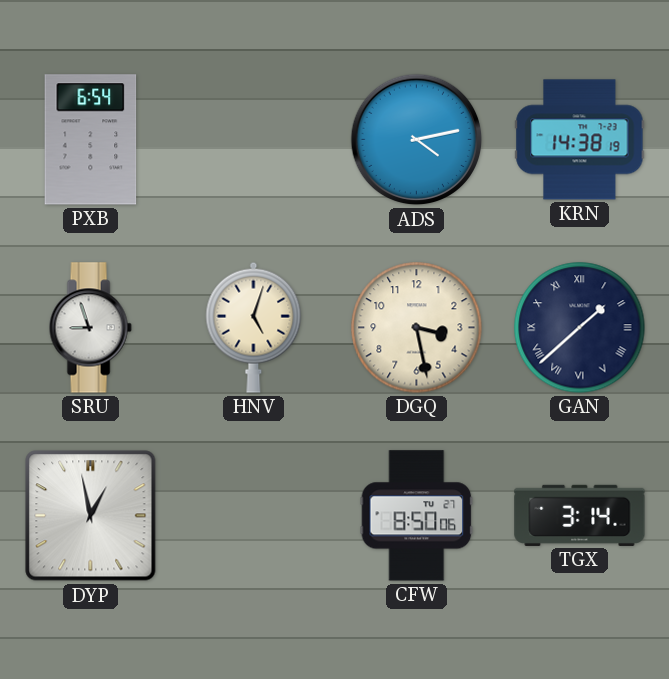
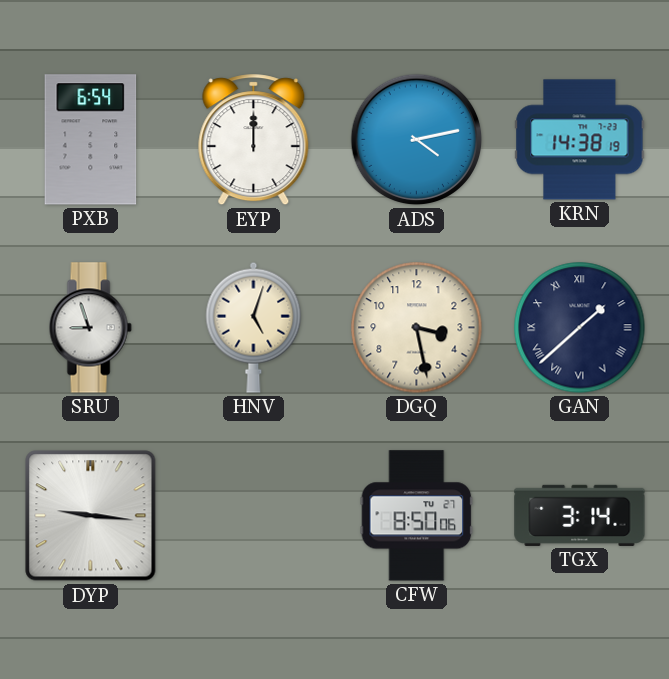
EYP: none -> 12:00
DYP: 12:58 -> 9:16
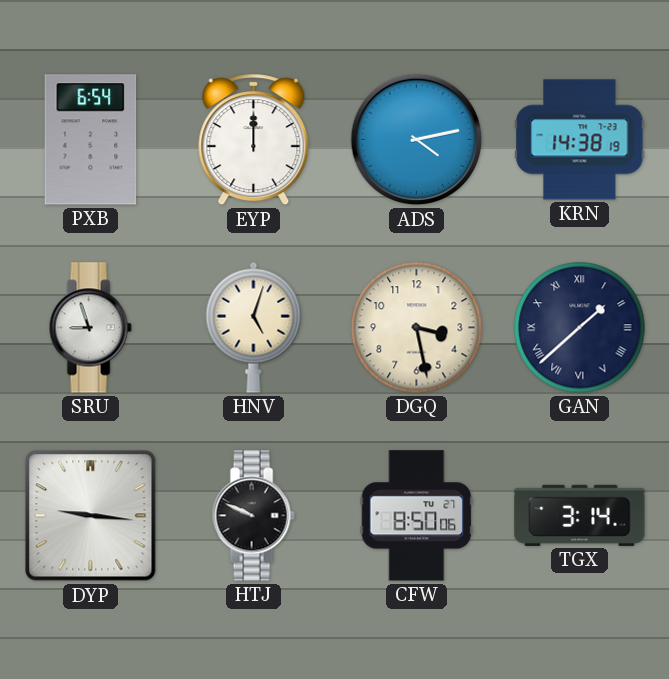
HTJ: none -> 9:49
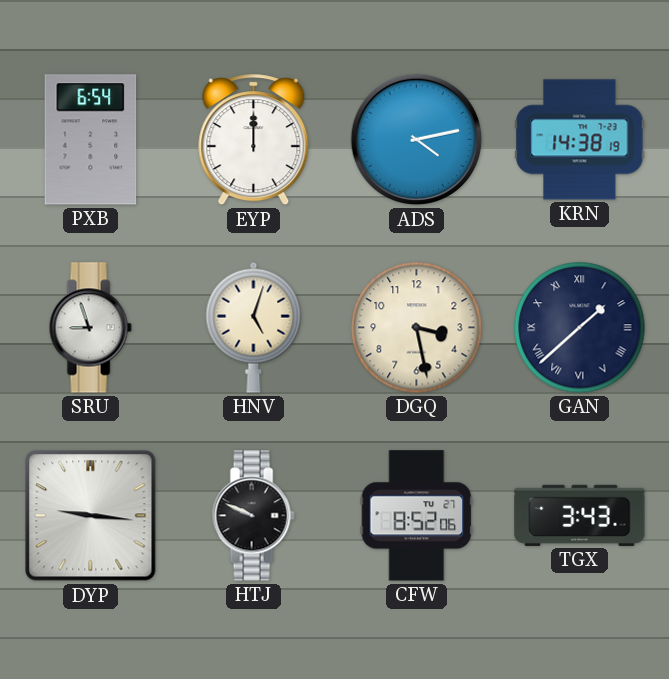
CFW: 8:50 -> 8:52
TGX: 3:14 -> 3:43
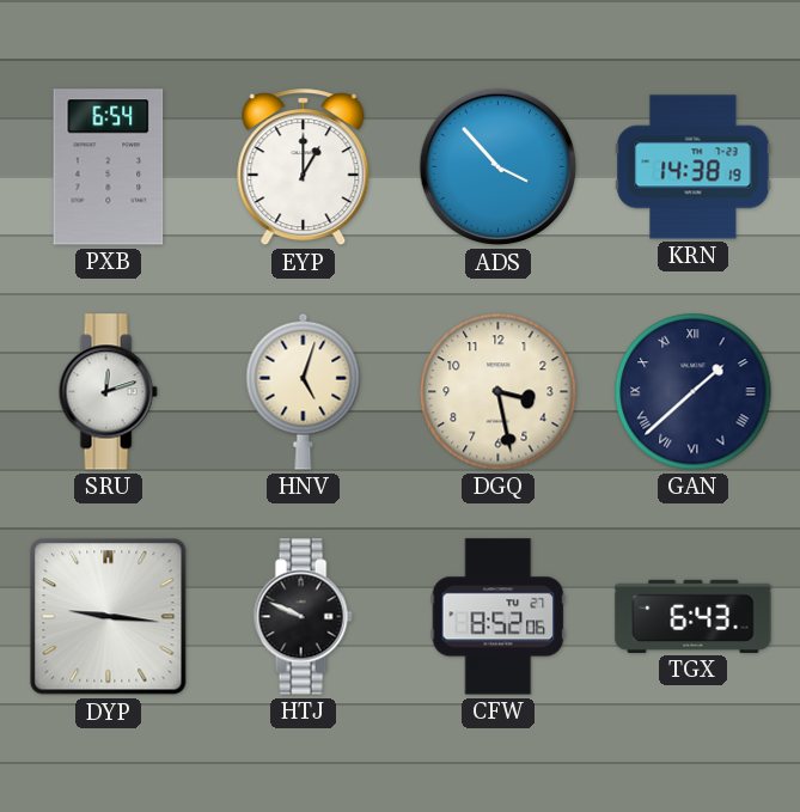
EYP: 12:00 -> 1:00
ADS: 4:13 -> 3:53
SRU: 8:57 -> 12:12
TGX: 3:43 -> 6:43
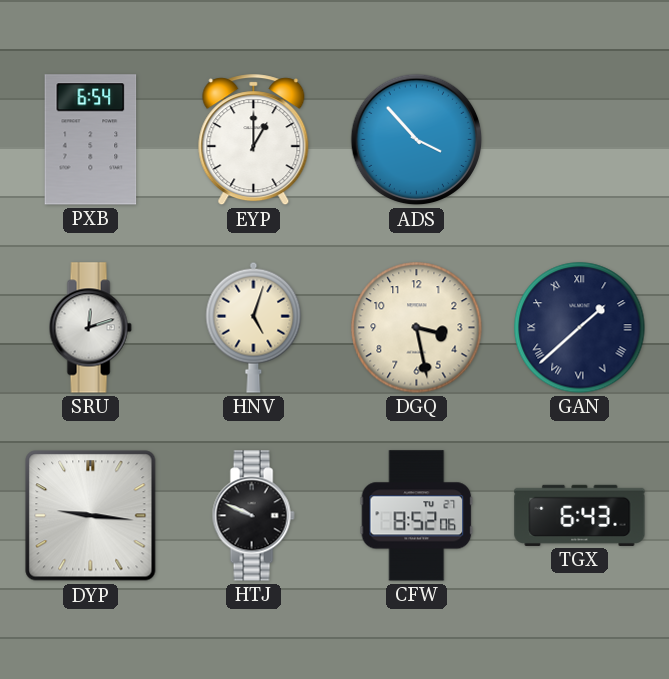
KRN: 14:38 -> none
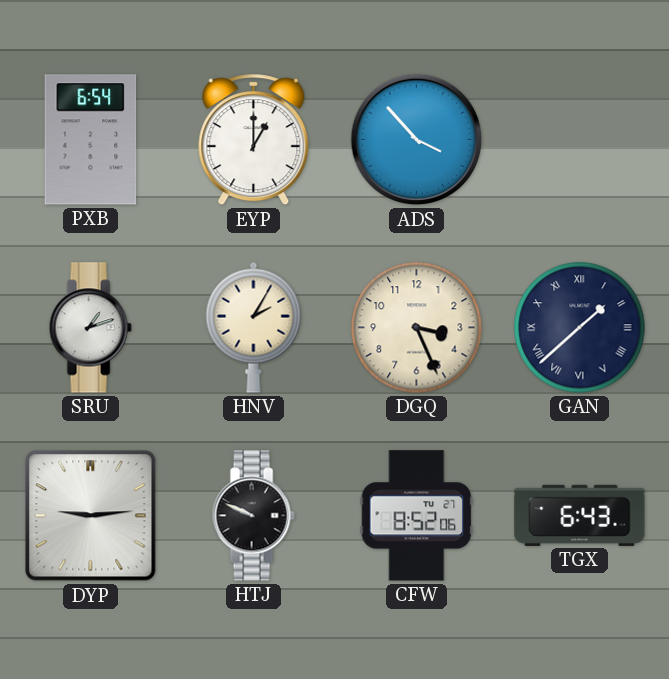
SRU: 12:12 -> 1:12
HNV: 5:03 -> 2:05
DGQ: 3:28 -> 3:26
DYP: 9:16 -> 9:14
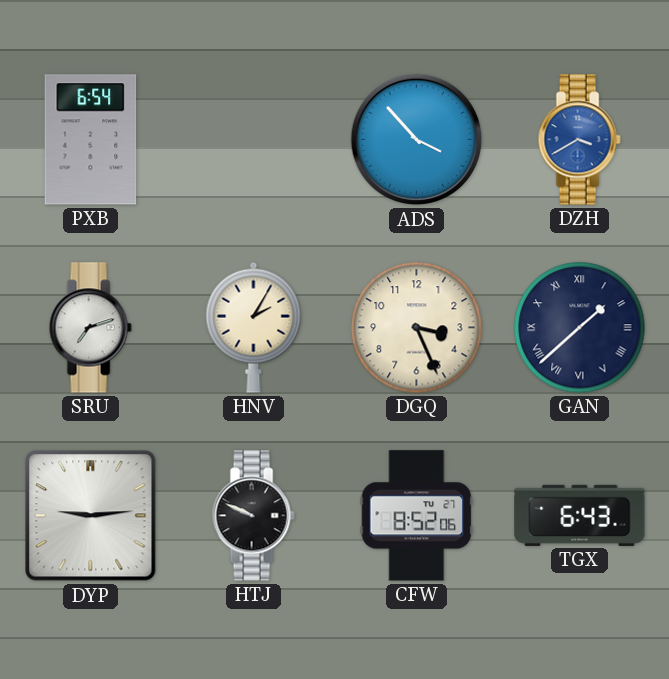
EYP: 1:00 -> none
DZH: none -> 3:40
SRU: 1:12 -> 7:12
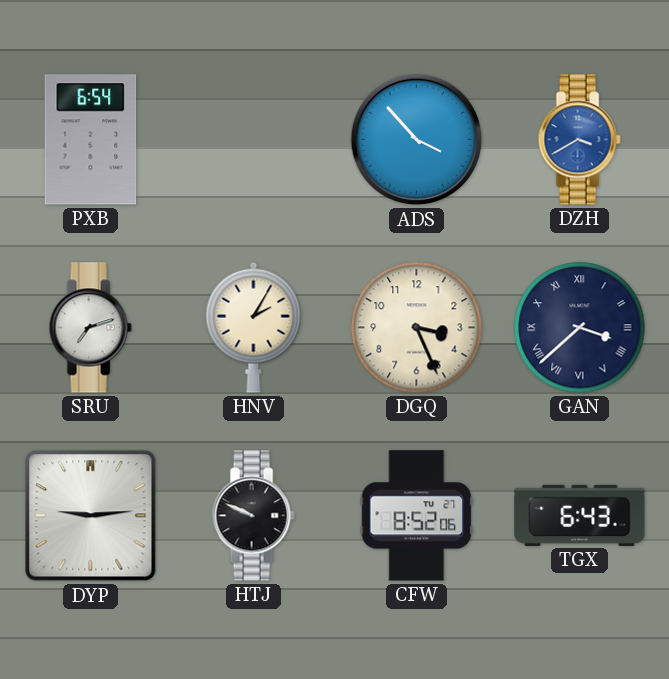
GAN: 1:38 -> 3:38
